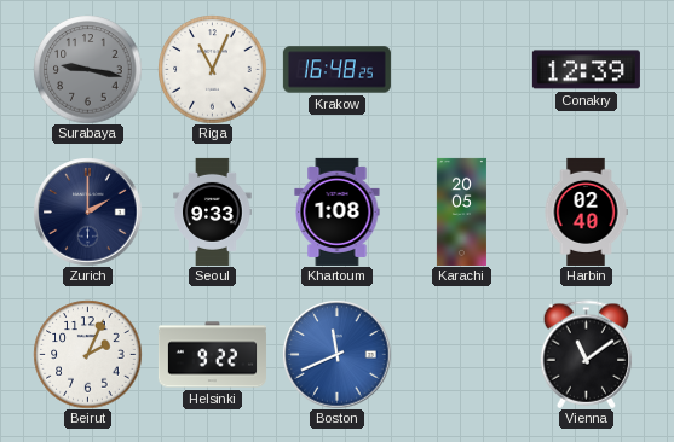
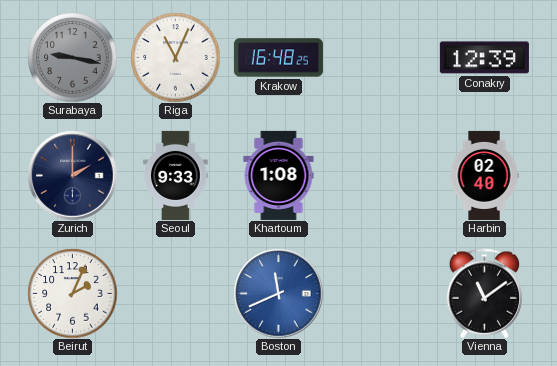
Karachi: 20:05 -> none
Helsinki: 9:22 -> none
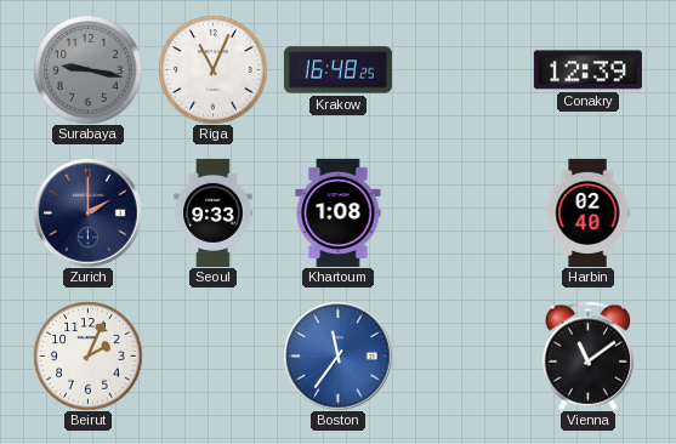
Boston: 11:41 -> 11:36
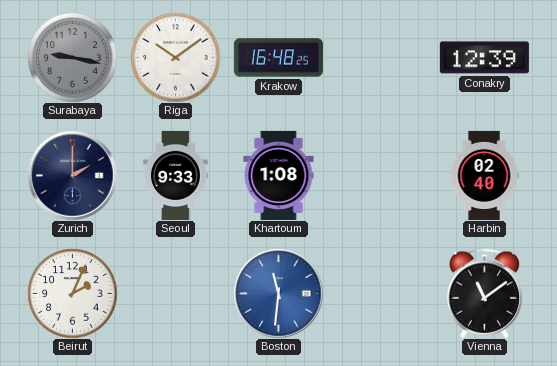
Riga: 11:04 -> 10:09
Boston: 11:36 -> 11:31
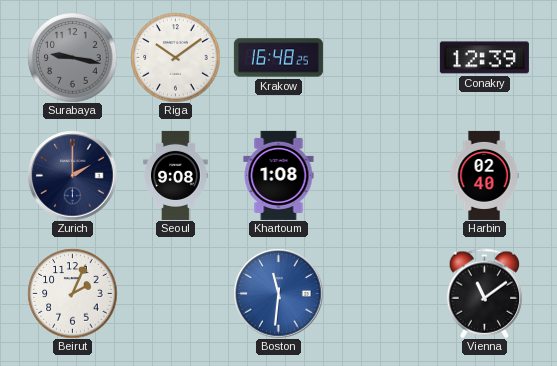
Seoul: 9:33 -> 9:08
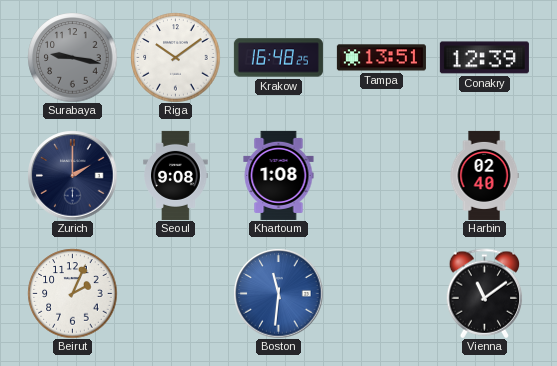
Tampa: none -> 13:51
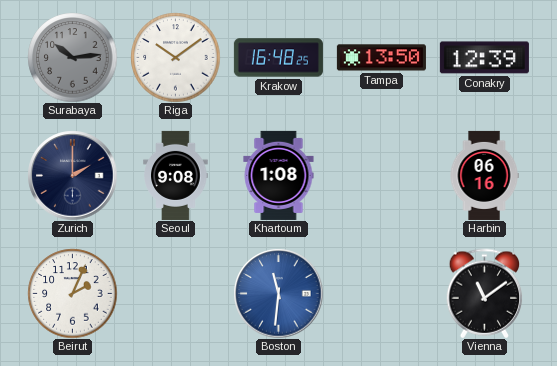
Surabaya: 9:17 -> 10:14
Tampa: 13:51 -> 13:50
Harbin: 02:40 -> 06:16
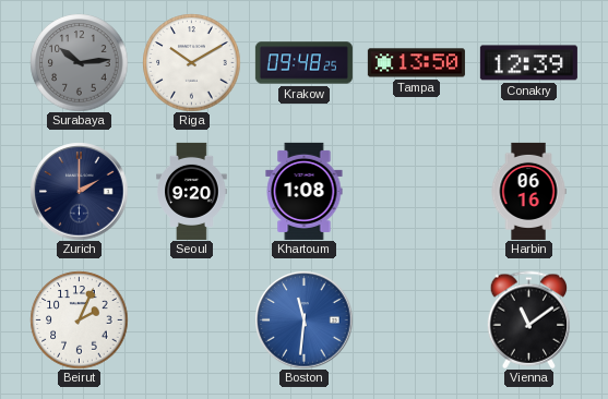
Riga: 10:09 -> 10:10
Krakow: 16:48 -> 09:48
Seoul: 9:08 -> 9:20
